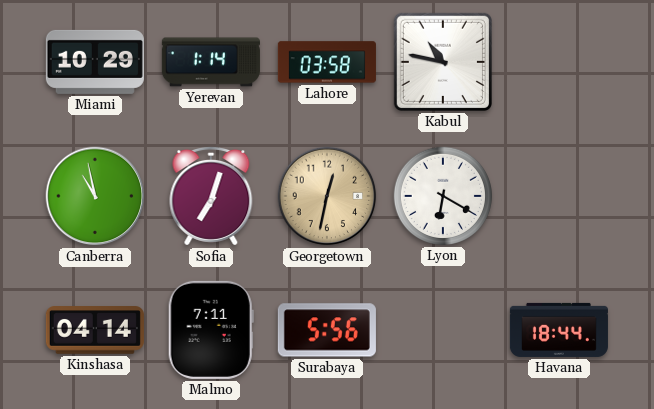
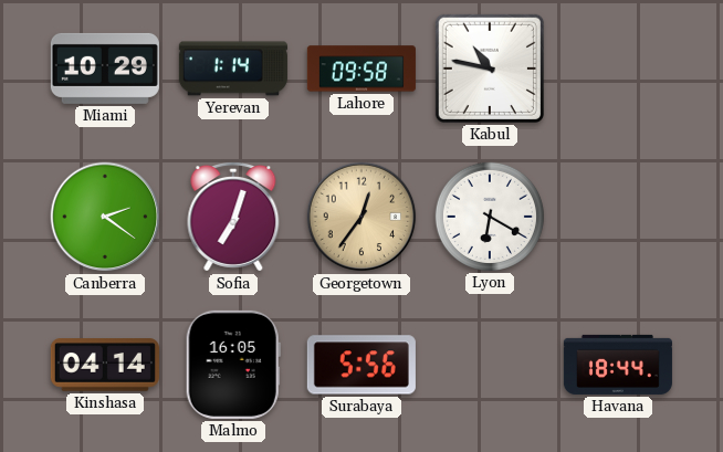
Lahore: 03:58 -> 09:58
Canberra: 10:58 -> 2:21
Georgetown: 12:32 -> 12:36
Malmo: 7:11 -> 16:05
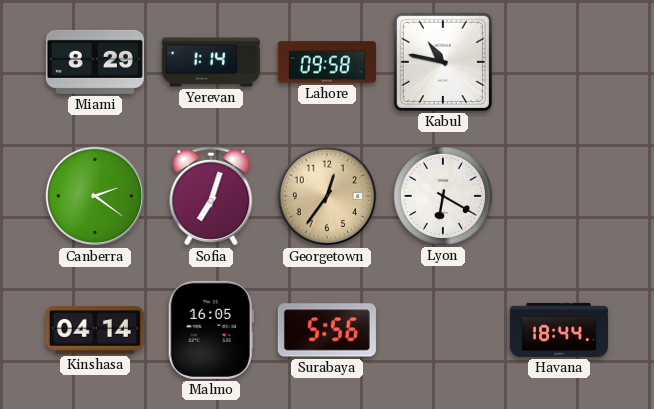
Miami: 10:29 -> 8:29
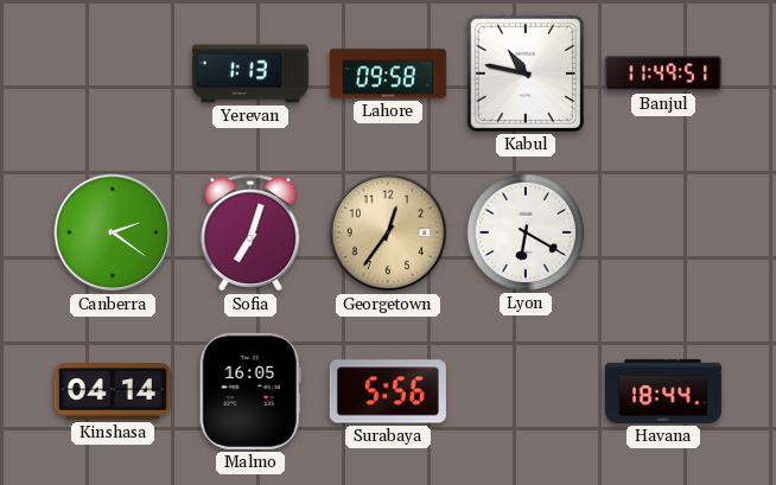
Miami: 8:29 -> none
Yerevan: 1:14 -> 1:13
Banjul: none -> 11:49
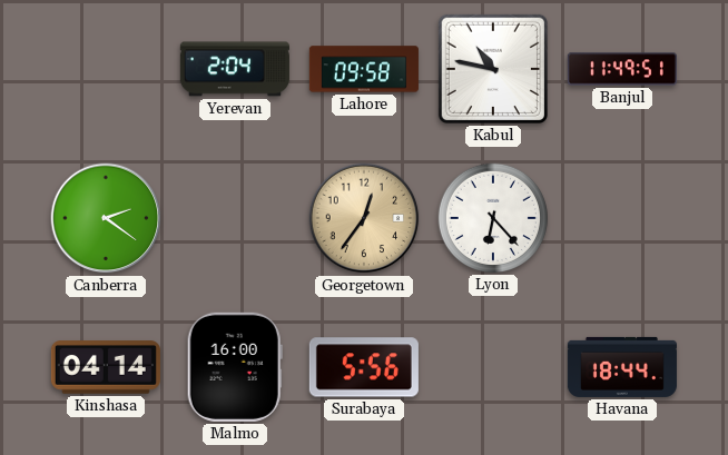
Yerevan: 1:13 -> 2:04
Sofia: 7:03 -> none
Lyon: 6:20 -> 6:23
Malmo: 16:05 -> 16:00
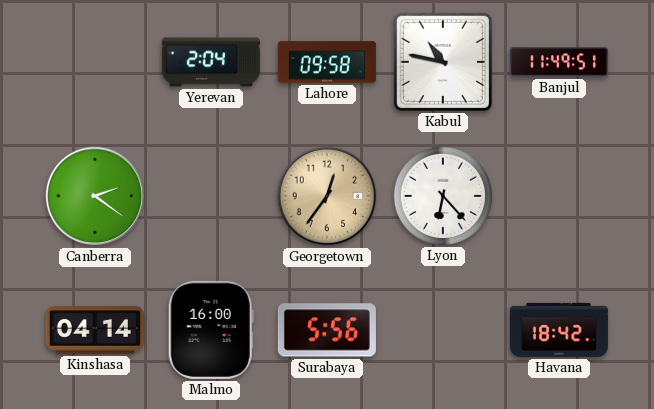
Havana: 18:44 -> 18:42
